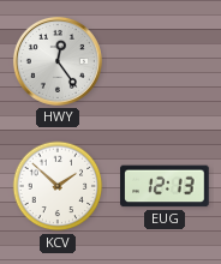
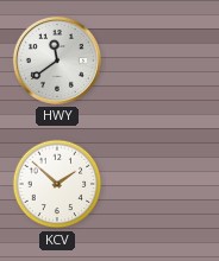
HWY: 12:24 -> 11:39
EUG: 12:13 -> none
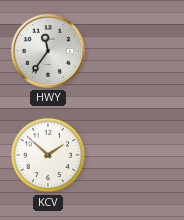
HWY: 11:39 -> 11:36
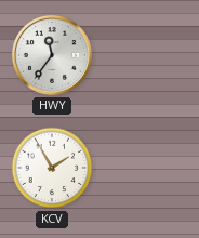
KCV: 1:52 -> 1:55
